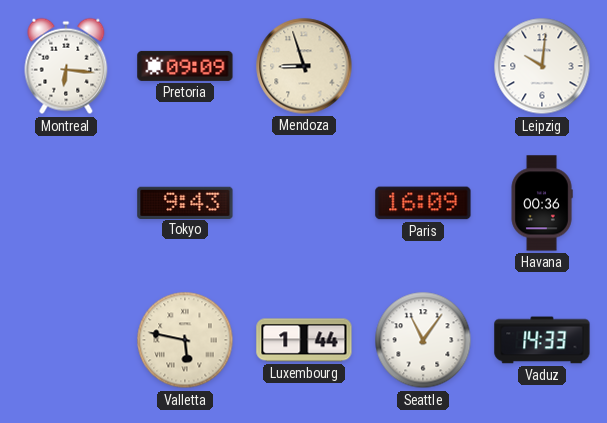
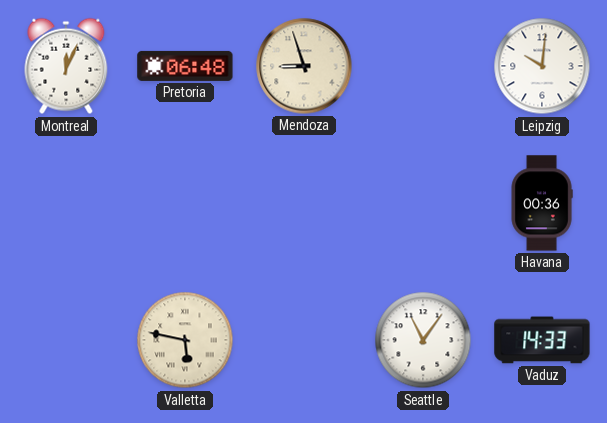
Montreal: 6:16 -> 12:04
Pretoria: 09:09 -> 06:48
Tokyo: 9:43 -> none
Paris: 16:09 -> none
Luxembourg: 1:44 -> none
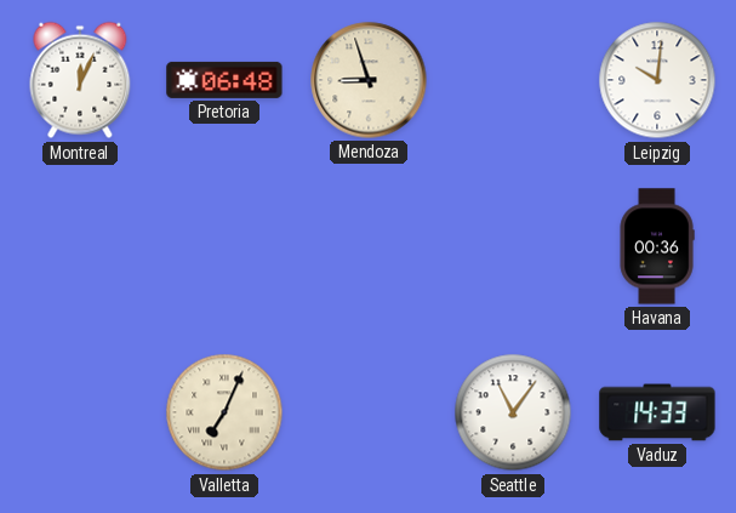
Valletta: 5:47 -> 7:04
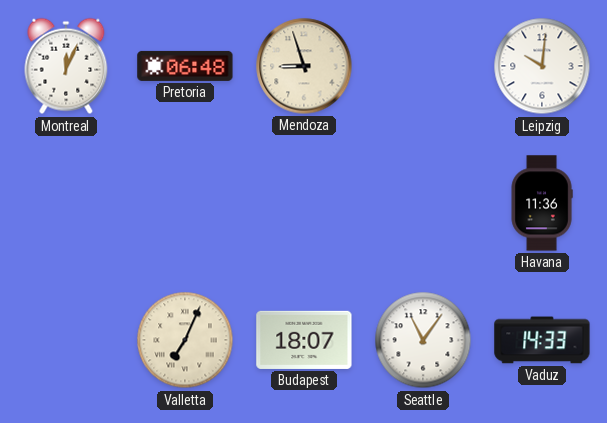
Havana: 00:36 -> 11:36
Budapest: none -> 18:07
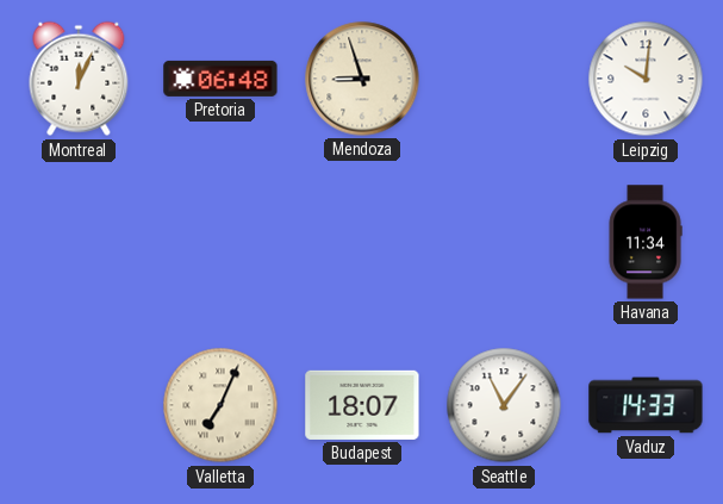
Havana: 11:36 -> 11:34
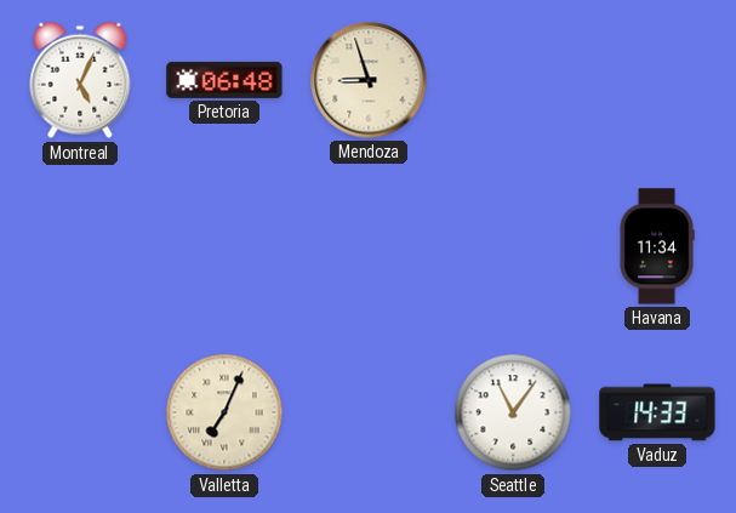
Montreal: 12:04 -> 5:04
Leipzig: 10:01 -> none
Budapest: 18:07 -> none
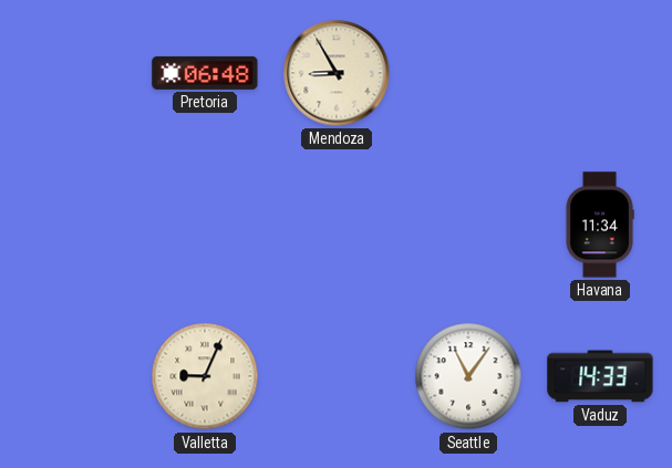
Montreal: 5:04 -> none
Mendoza: 8:57 -> 8:55
Valletta: 7:04 -> 9:04
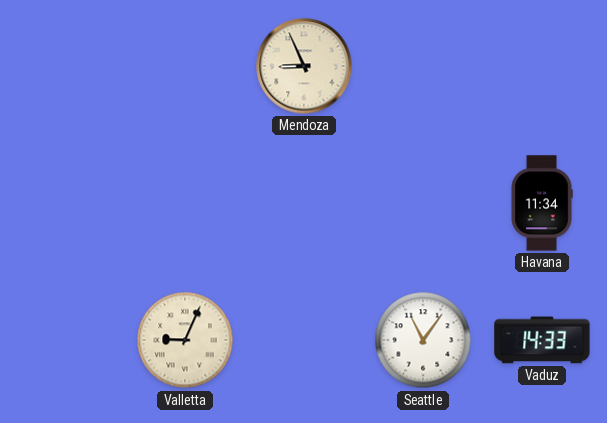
Pretoria: 06:48 -> none
Mendoza: 8:55 -> 8:56
